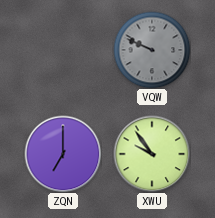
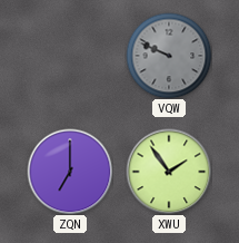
XWU: 9:54 -> 1:54
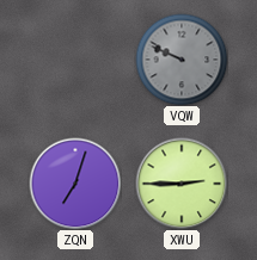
ZQN: 7:00 -> 7:03
XWU: 1:54 -> 2:45
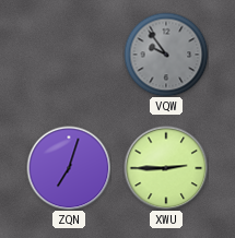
VQW: 9:49 -> 9:54
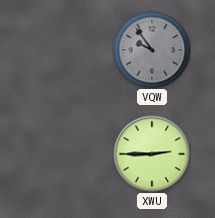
ZQN: 7:03 -> none
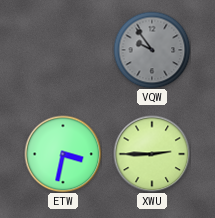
ETW: none -> 3:32
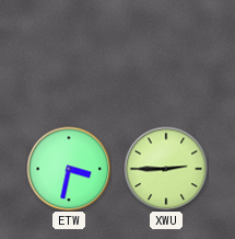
VQW: 9:54 -> none
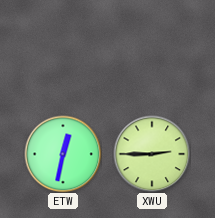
ETW: 3:32 -> 12:32
